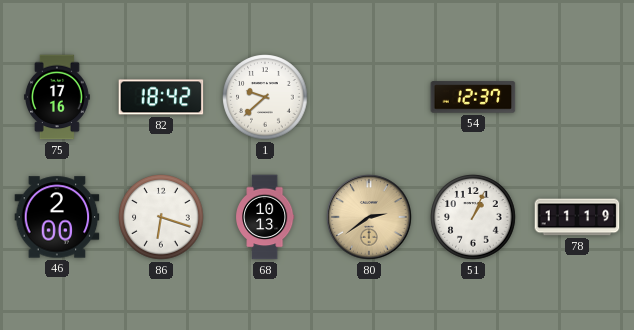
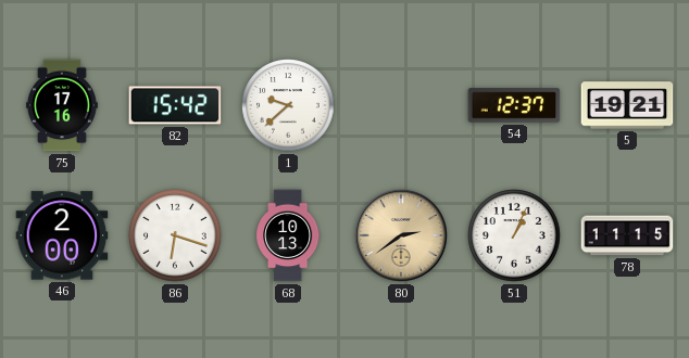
82: 18:42 -> 15:42
5: none -> 19:21
78: 11:19 -> 11:15
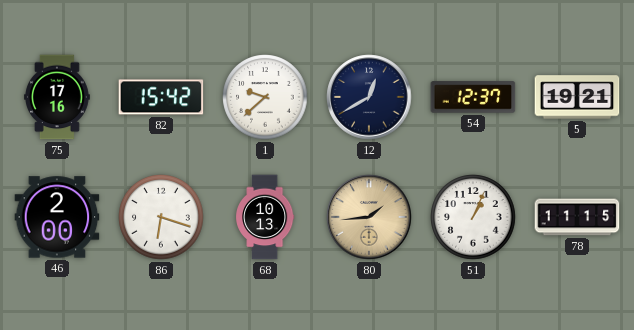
12: none -> 12:40
80: 2:39 -> 1:44
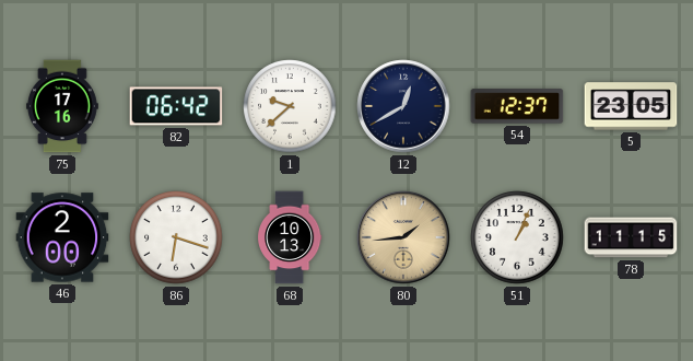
82: 15:42 -> 06:42
5: 19:21 -> 23:05
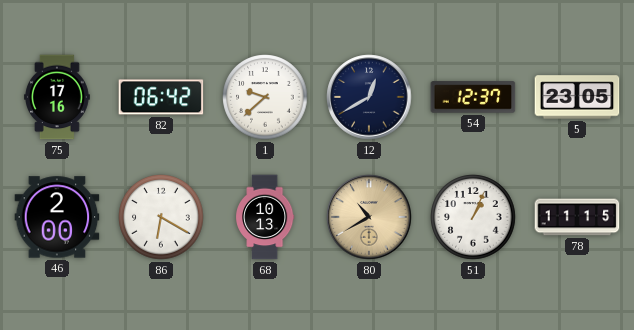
86: 6:18 -> 6:20
80: 1:44 -> 10:40
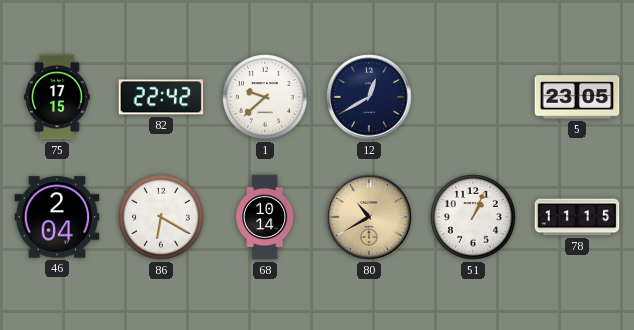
75: 17:16 -> 17:15
82: 06:42 -> 22:42
54: 12:37 -> none
46: 2:00 -> 2:04
68: 10:13 -> 10:14
